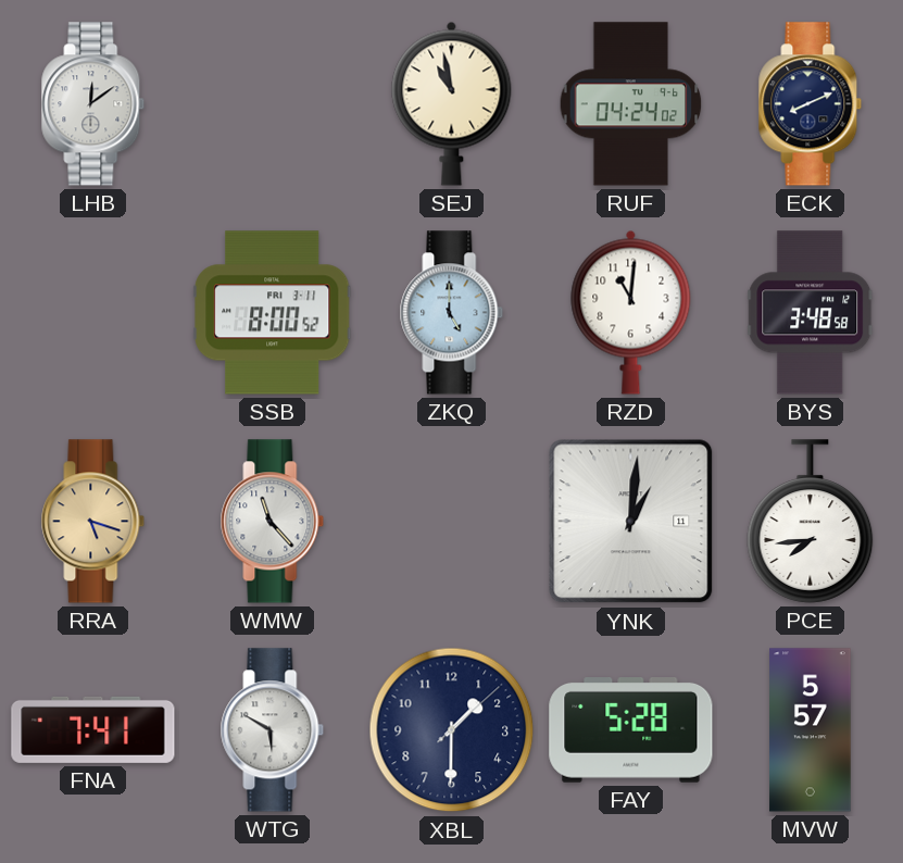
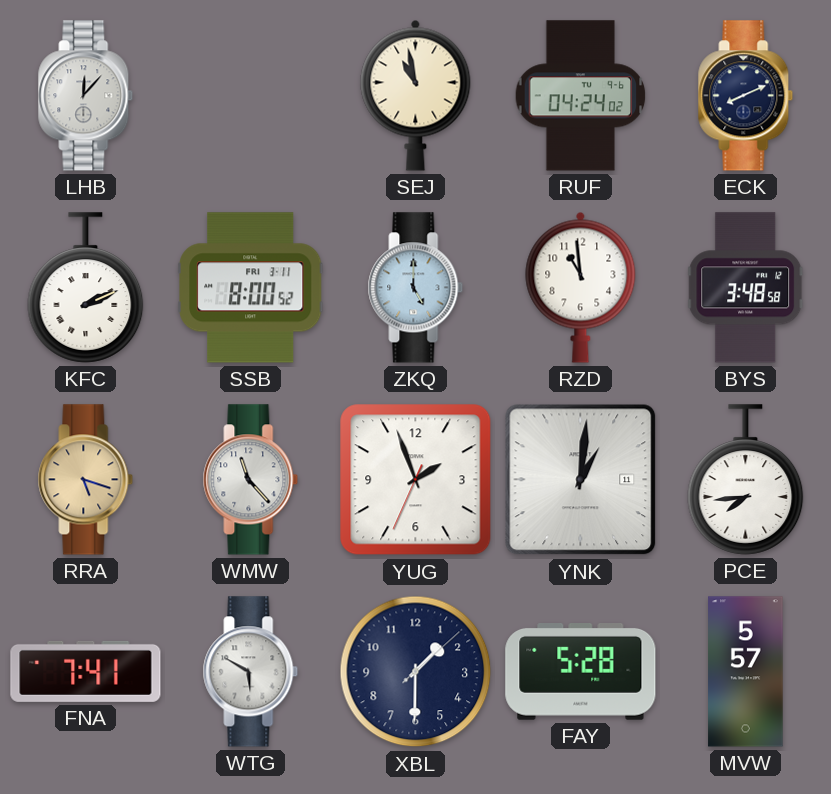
LHB: 12:09 -> 12:07
KFC: none -> 2:11
RZD: 11:01 -> 10:59
YUG: none -> 1:56
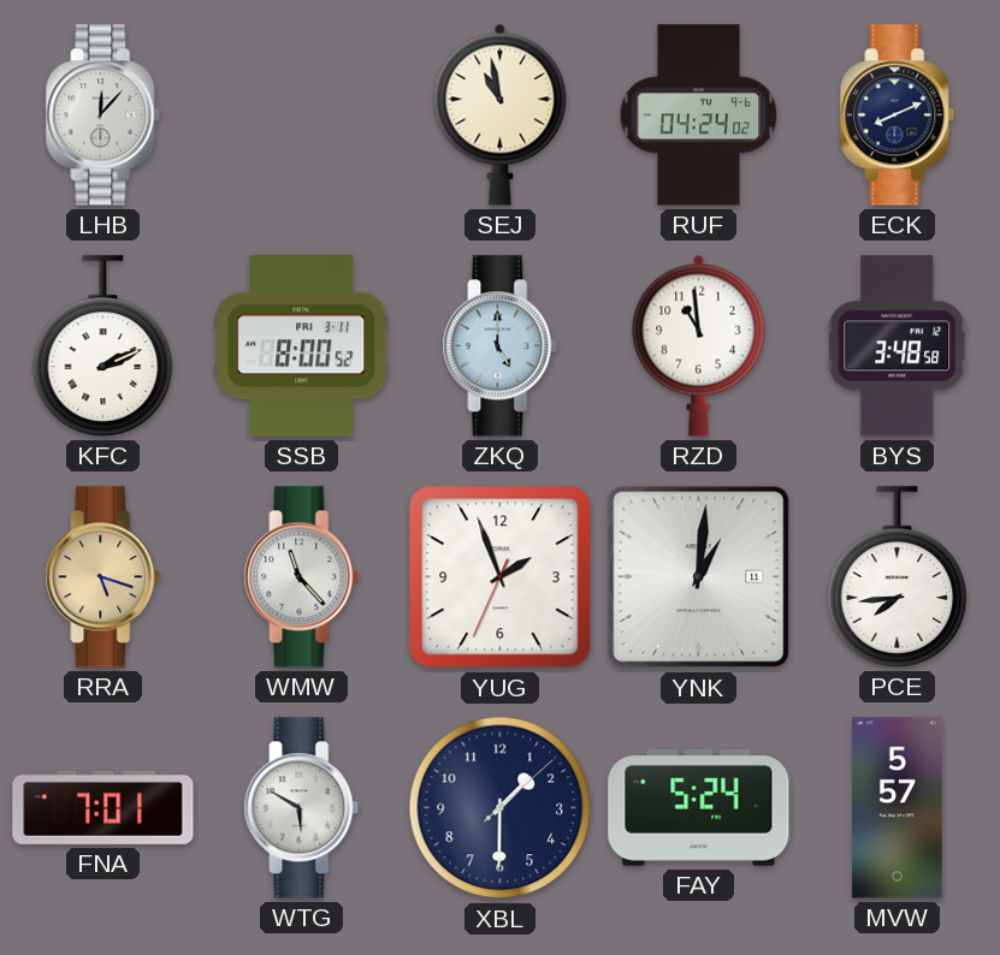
FNA: 7:41 -> 7:01
FAY: 5:28 -> 5:24
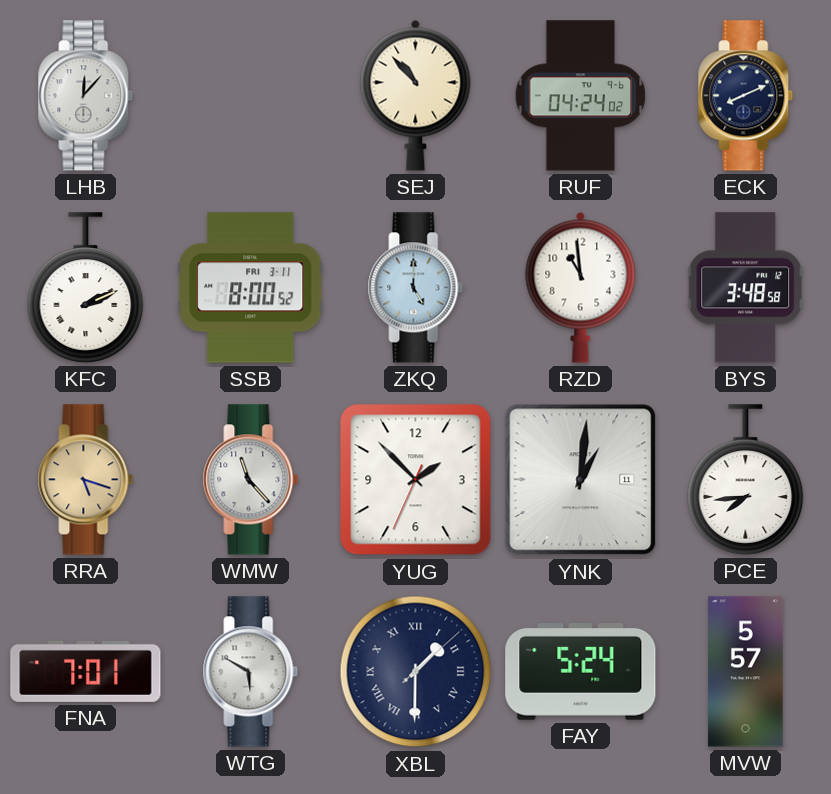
SEJ: 10:58 -> 10:53
YUG: 1:56 -> 1:52
XBL numerals: Arabic -> Roman
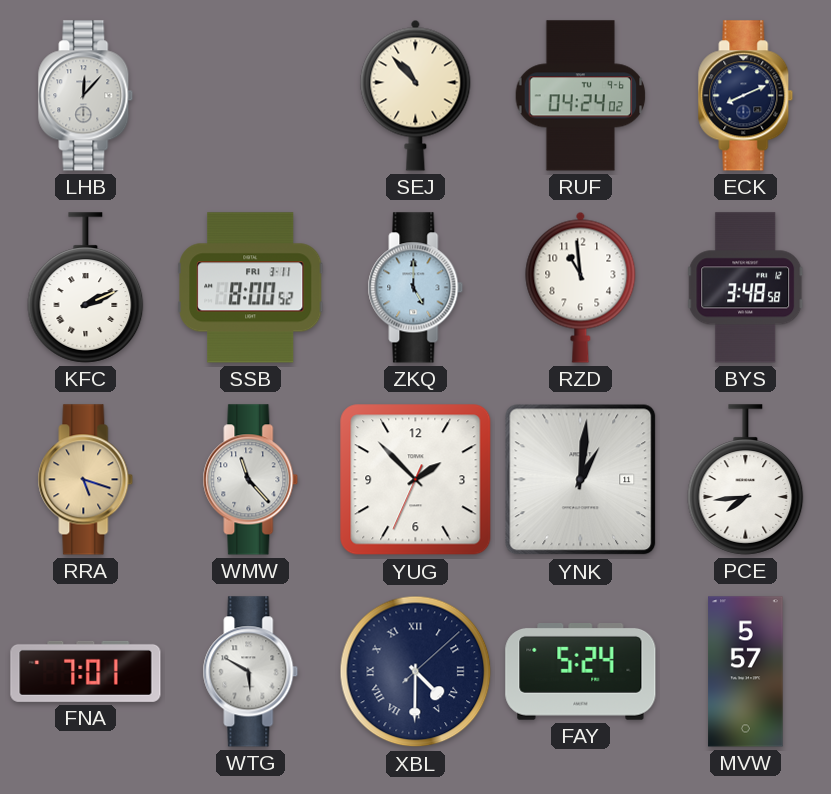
XBL: 1:30 -> 4:30
